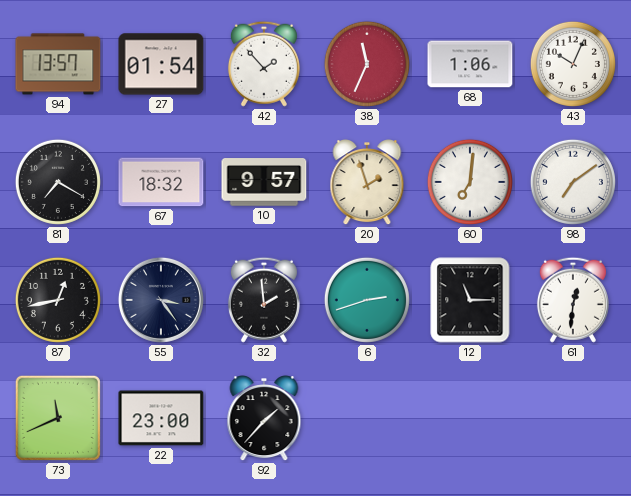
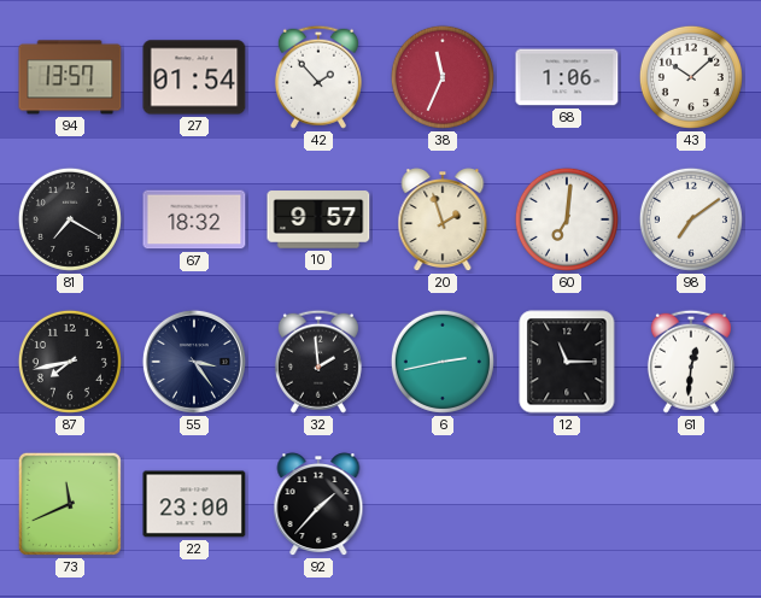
43: 10:04 -> 10:08
87: 12:43 -> 7:43
6: 2:42 -> 2:43
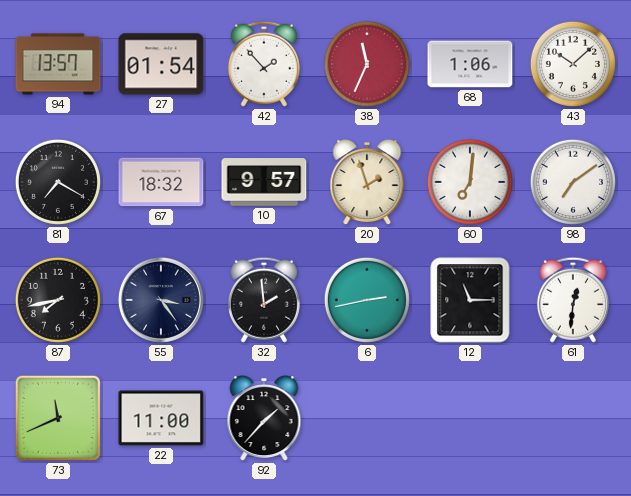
22: 23:00 -> 11:00
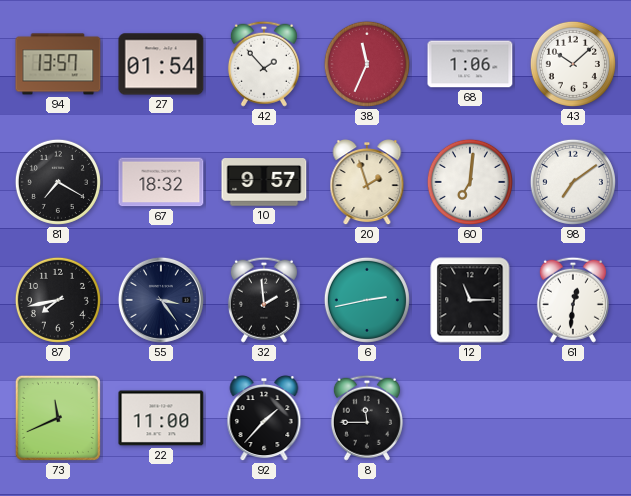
8: none -> 11:45
